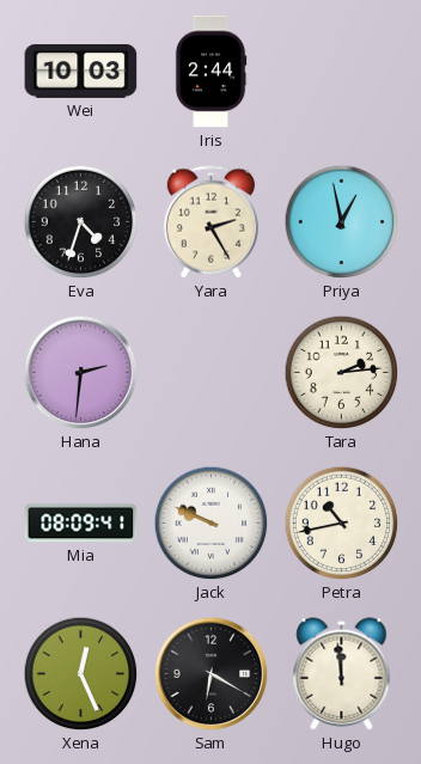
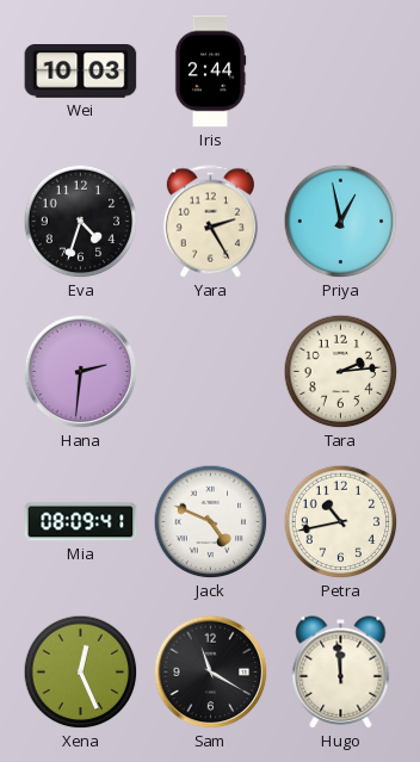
Jack: 9:49 -> 4:49
Sam: 6:20 -> 11:20
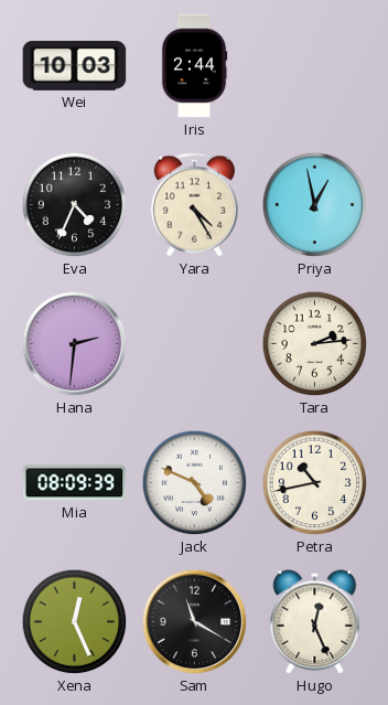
Eva: 4:33 -> 4:34
Yara: 2:25 -> 4:25
Mia: 08:09:41 -> 08:09:39
Hugo: 11:59 -> 12:26
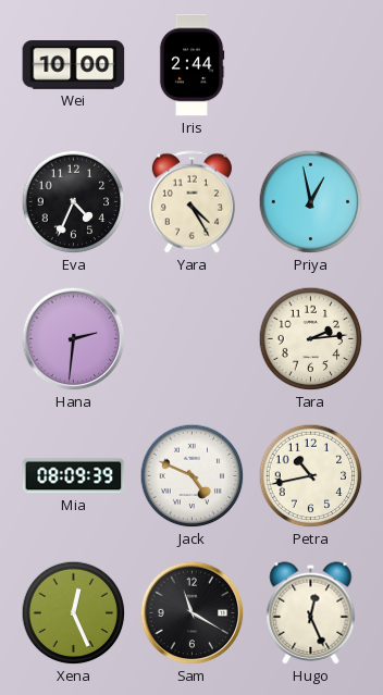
Wei: 10:03 -> 10:00
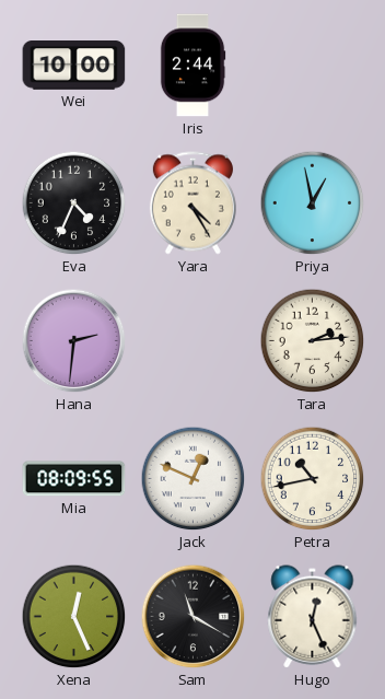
Mia: 08:09:39 -> 08:09:55
Jack: 4:49 -> 12:49
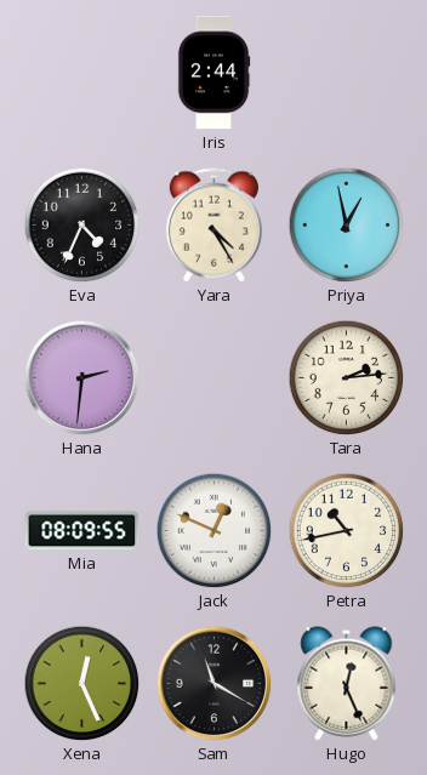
Wei: 10:00 -> none
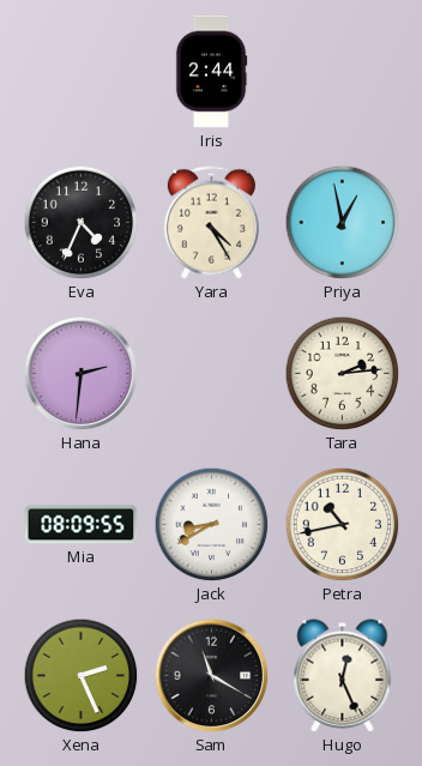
Jack: 12:49 -> 8:40
Xena: 12:26 -> 2:26
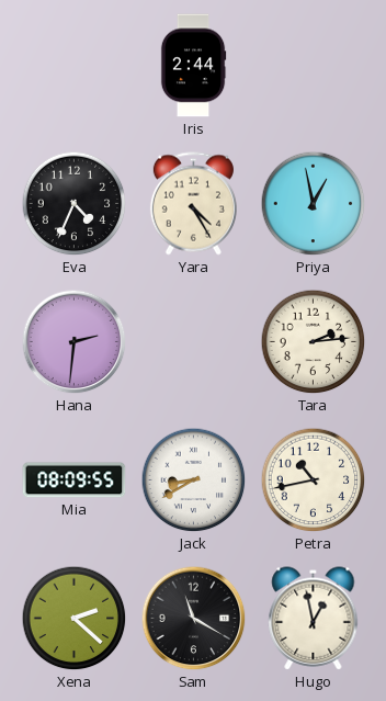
Xena: 2:26 -> 2:22
Hugo: 12:26 -> 12:58
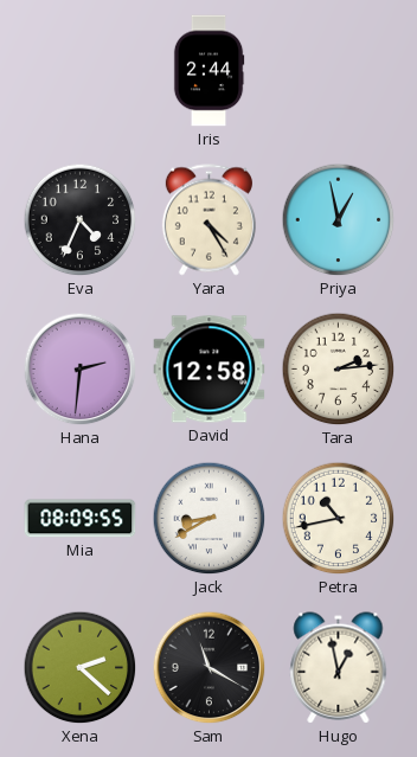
David: none -> 12:58
